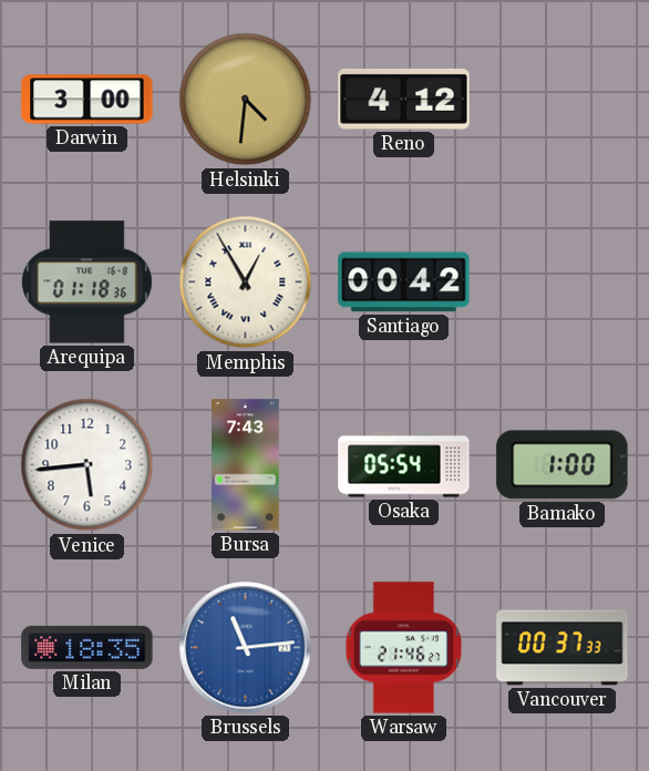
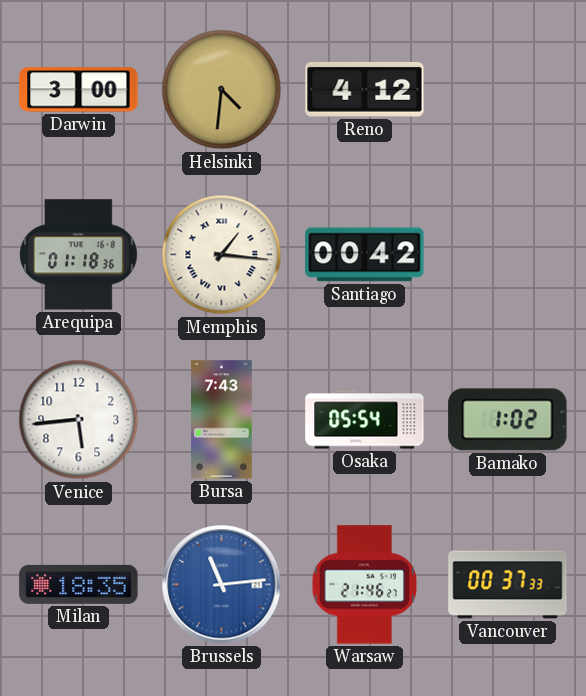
Memphis: 12:55 -> 1:16
Bamako: 1:00 -> 1:02
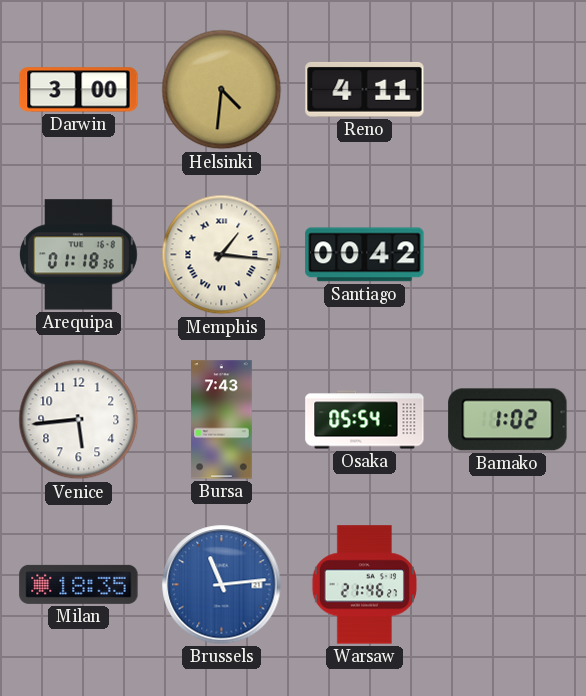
Reno: 4:12 -> 4:11
Vancouver: 00:37 -> none
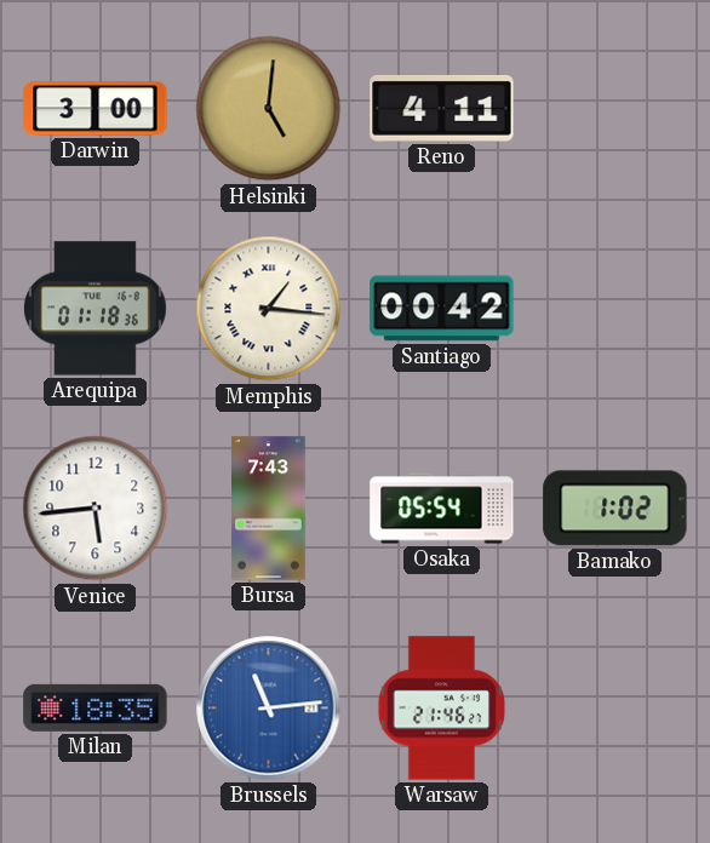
Helsinki: 4:31 -> 5:01
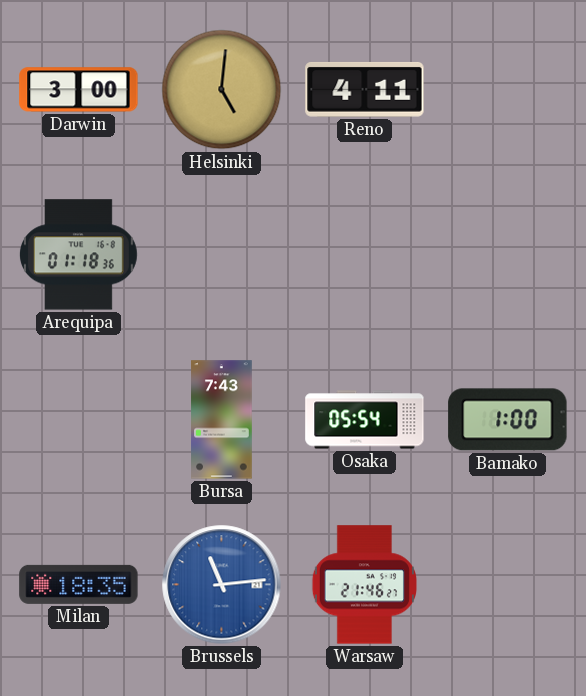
Memphis: 1:16 -> none
Santiago: 00:42 -> none
Venice: 5:44 -> none
Bamako: 1:02 -> 1:00
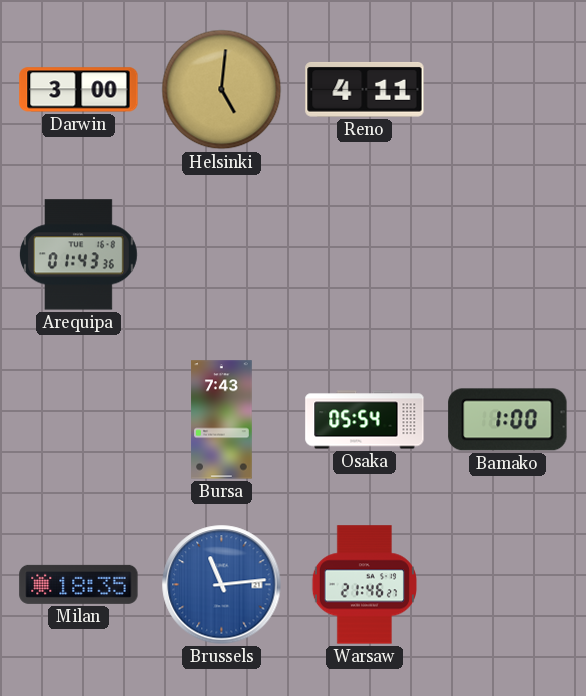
Arequipa: 01:18 -> 01:43
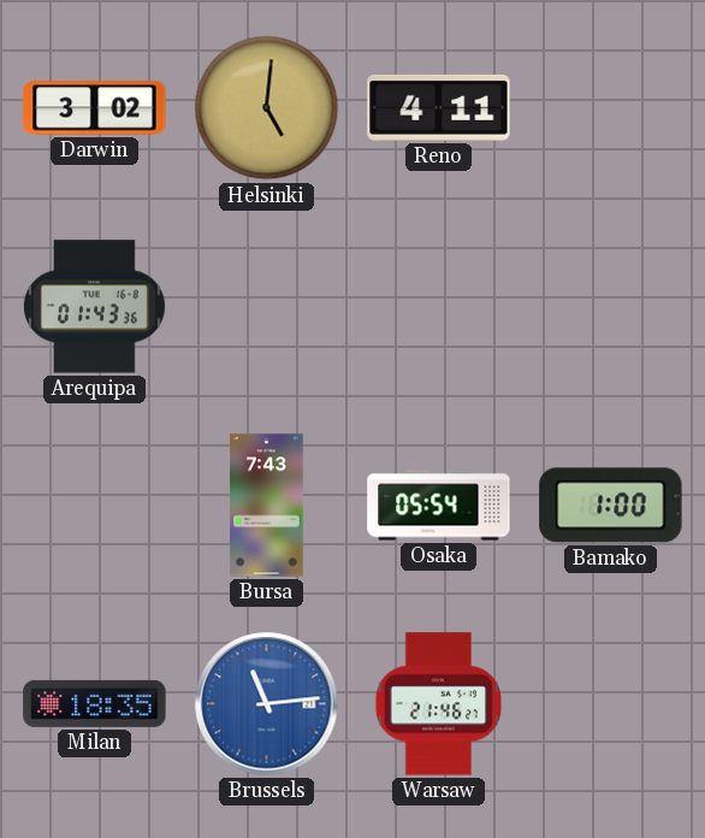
Darwin: 3:00 -> 3:02
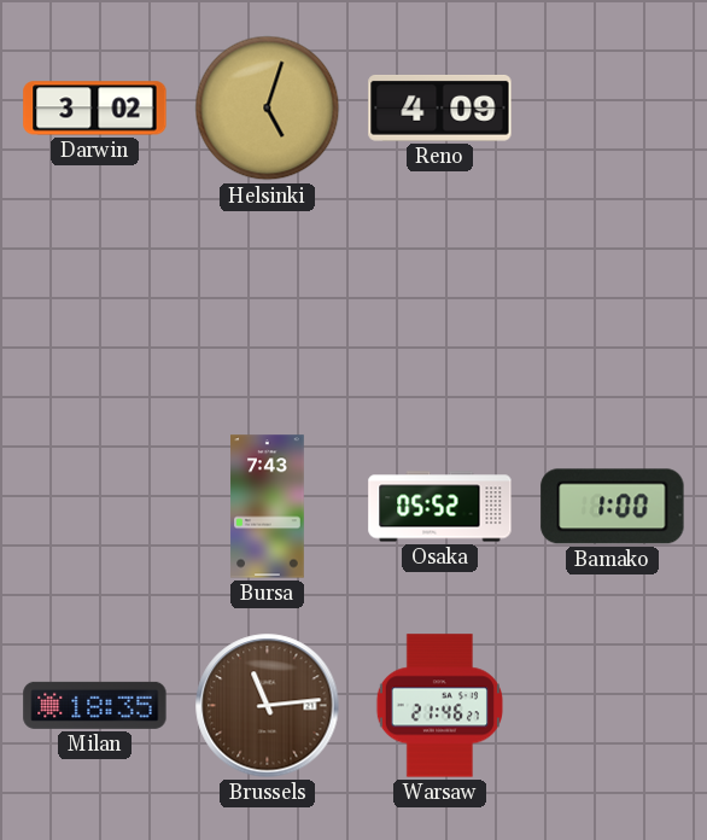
Helsinki: 5:01 -> 5:03
Reno: 4:11 -> 4:09
Arequipa: 01:43 -> none
Osaka: 05:54 -> 05:52
Brussels dial: blue -> brown
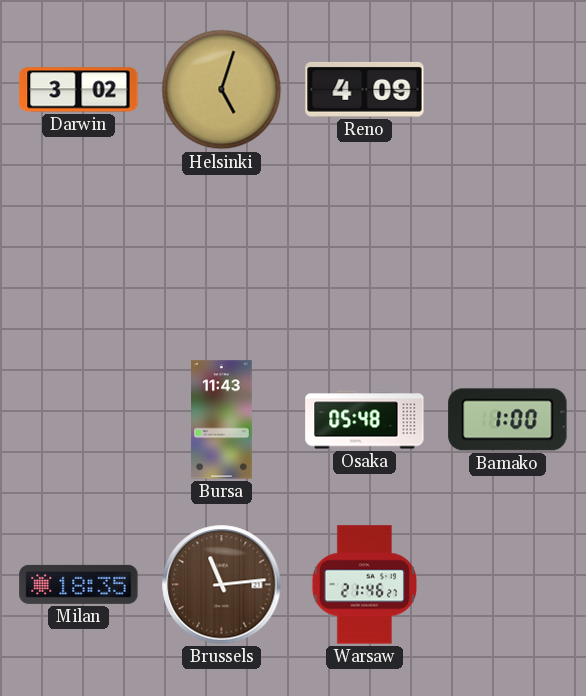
Bursa: 7:43 -> 11:43
Osaka: 05:52 -> 05:48
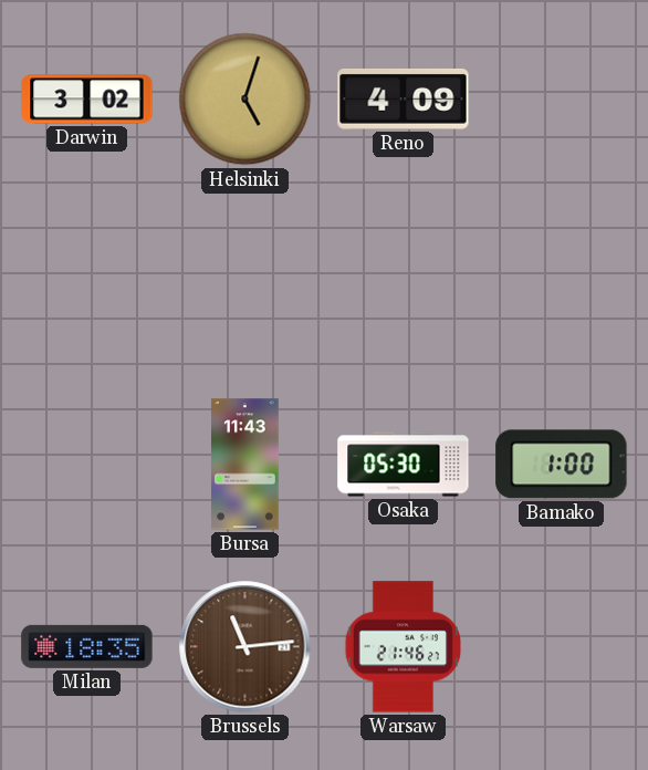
Osaka: 05:48 -> 05:30
